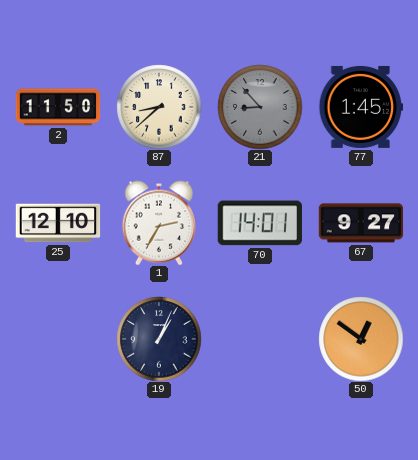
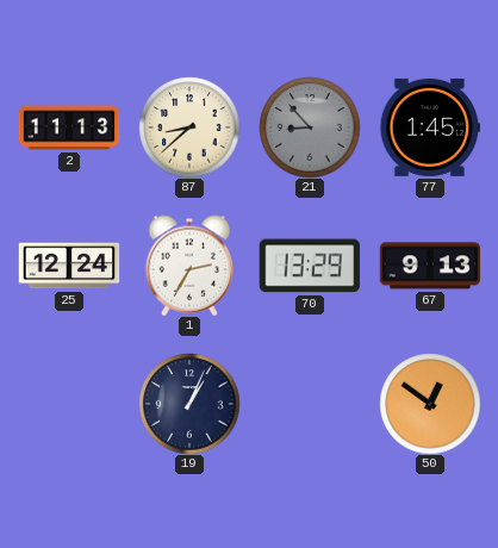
2: 11:50 -> 11:13
25: 12:10 -> 12:24
70: 14:01 -> 13:29
67: 9:27 -> 9:13
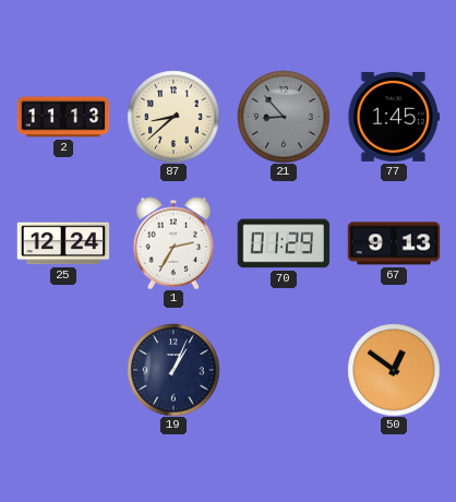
70: 13:29 -> 01:29
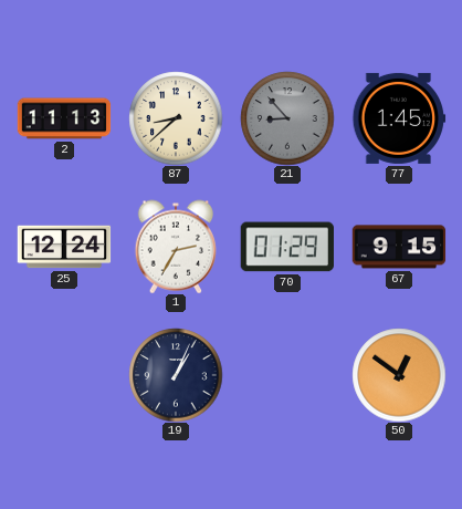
67: 9:13 -> 9:15
